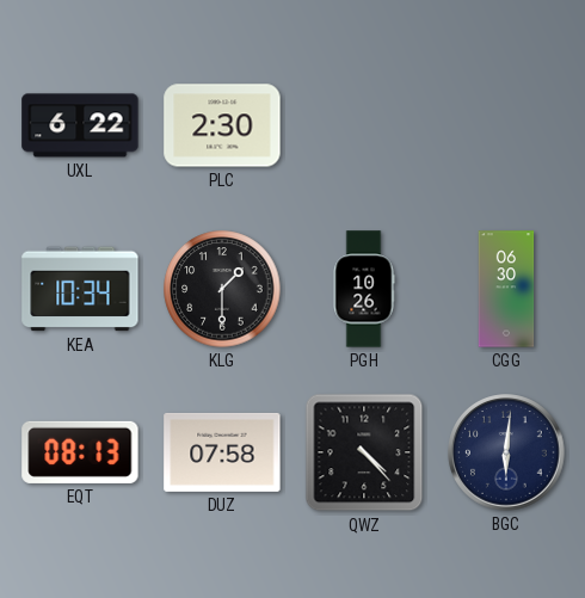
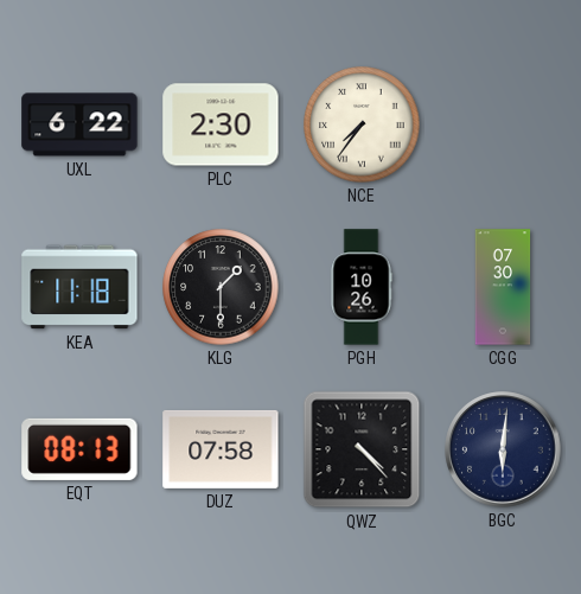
NCE: none -> 7:36
KEA: 10:34 -> 11:18
CGG: 06:30 -> 07:30
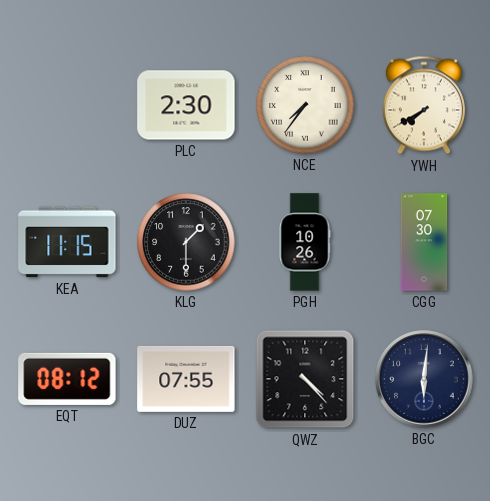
UXL: 6:22 -> none
YWH: none -> 7:40
KEA: 11:18 -> 11:15
EQT: 08:13 -> 08:12
DUZ: 07:58 -> 07:55
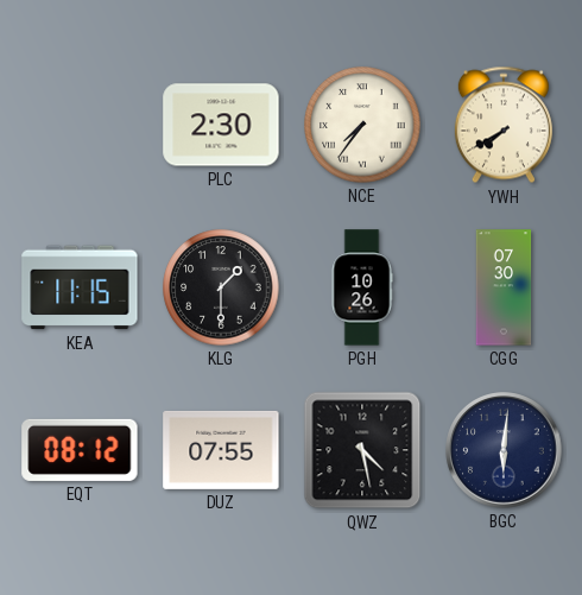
QWZ: 4:23 -> 4:28
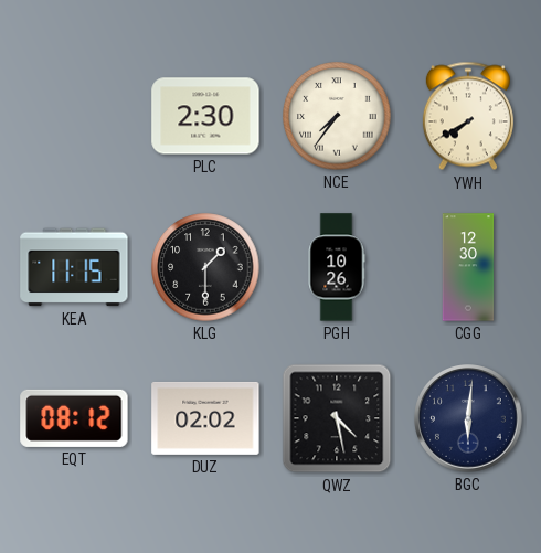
CGG: 07:30 -> 12:30
DUZ: 07:55 -> 02:02
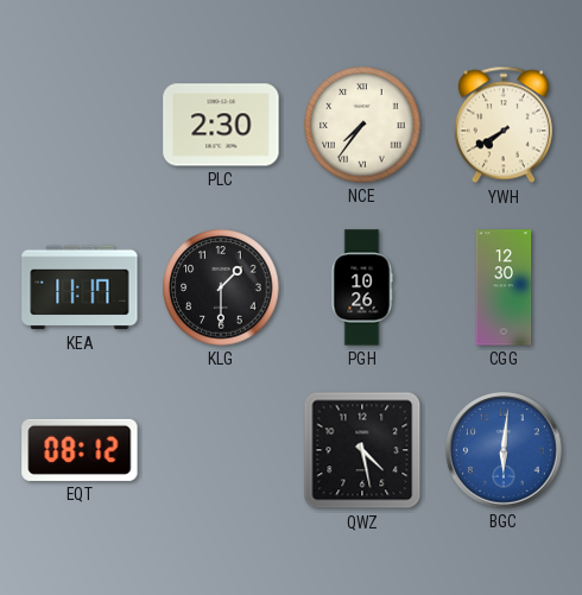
KEA: 11:15 -> 11:17
DUZ: 02:02 -> none
BGC dial: navy -> blue
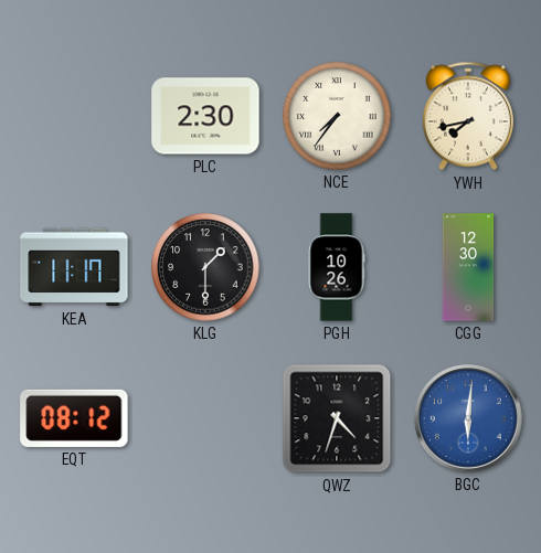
YWH: 7:40 -> 7:43
QWZ: 4:28 -> 4:33
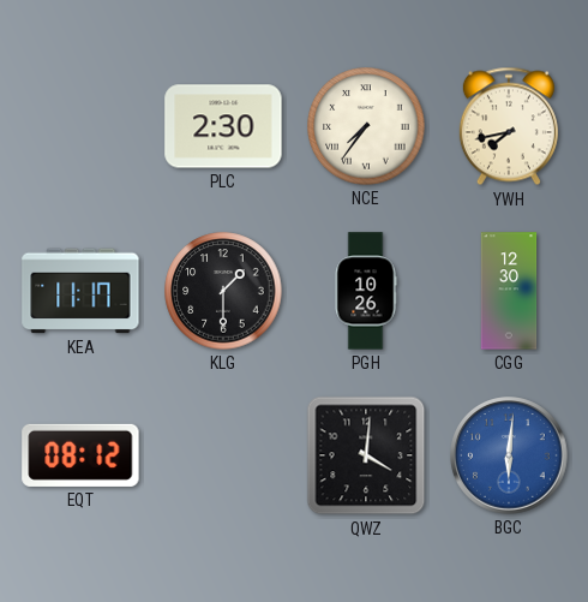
QWZ: 4:33 -> 4:01
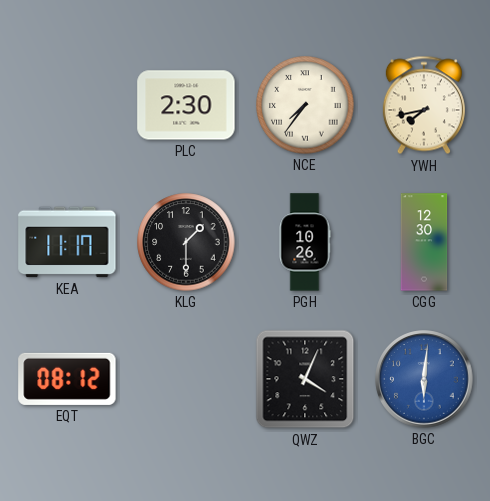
QWZ: 4:01 -> 4:04
